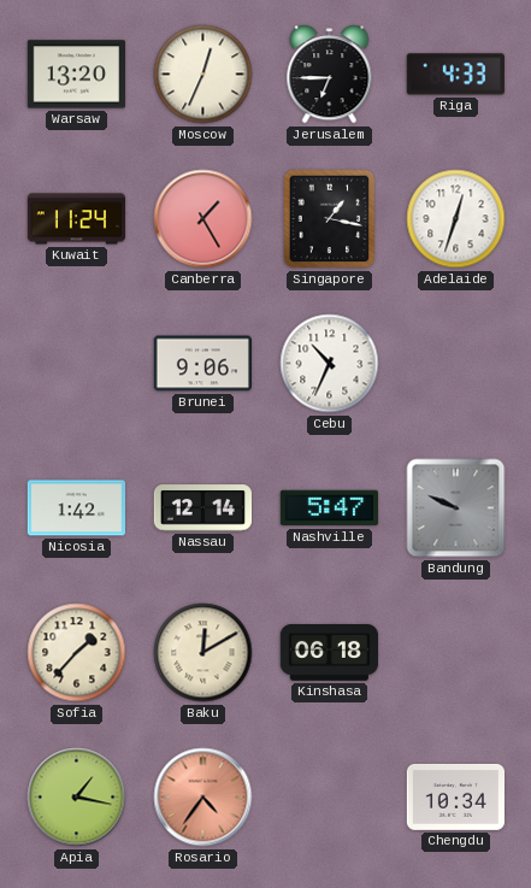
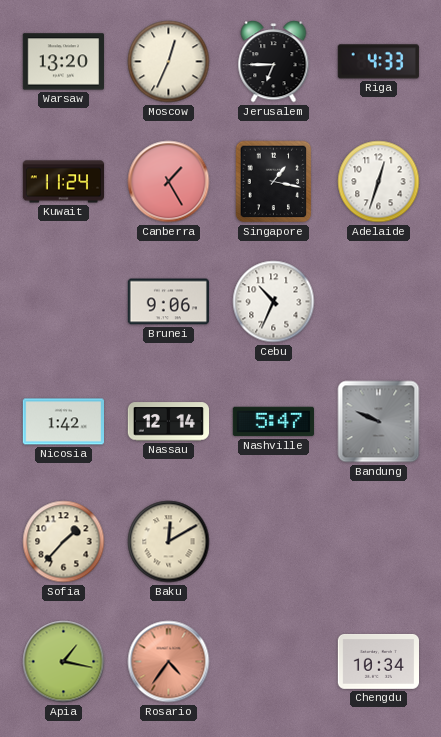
Kinshasa: 06:18 -> none
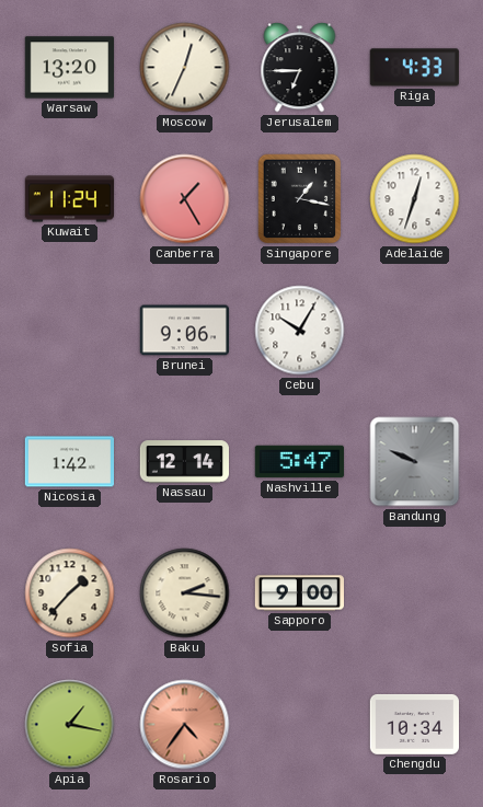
Cebu: 10:34 -> 10:05
Baku: 12:10 -> 2:16
Sapporo: none -> 9:00
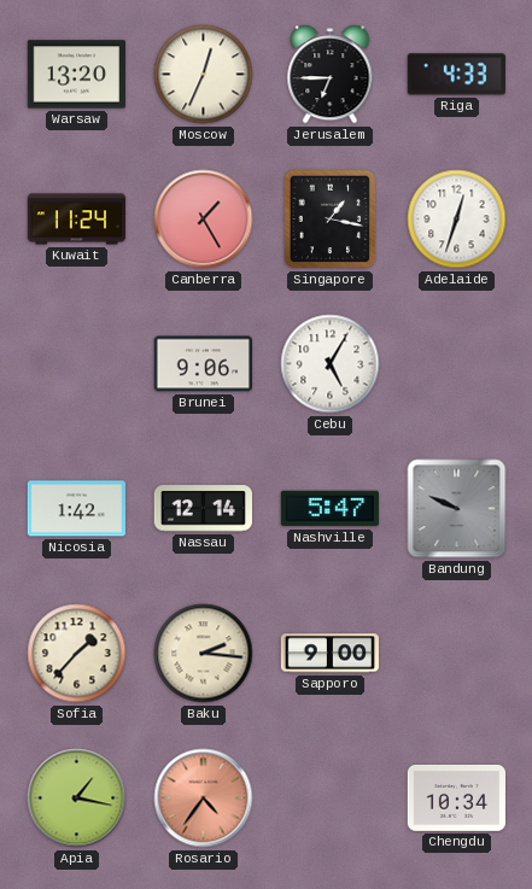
Cebu: 10:05 -> 5:05
